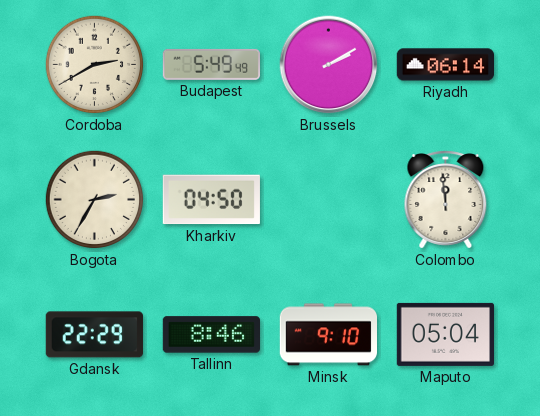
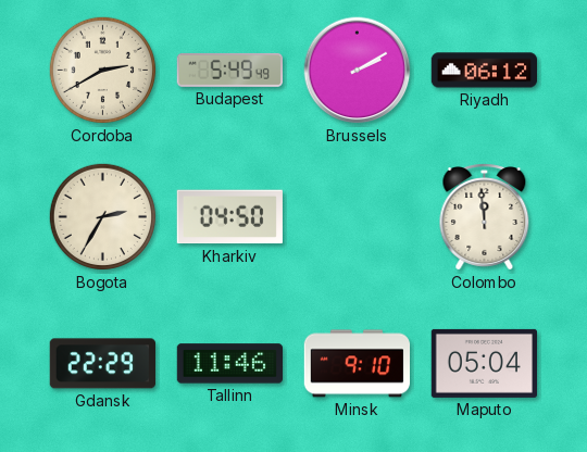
Riyadh: 06:14 -> 06:12
Tallinn: 8:46 -> 11:46
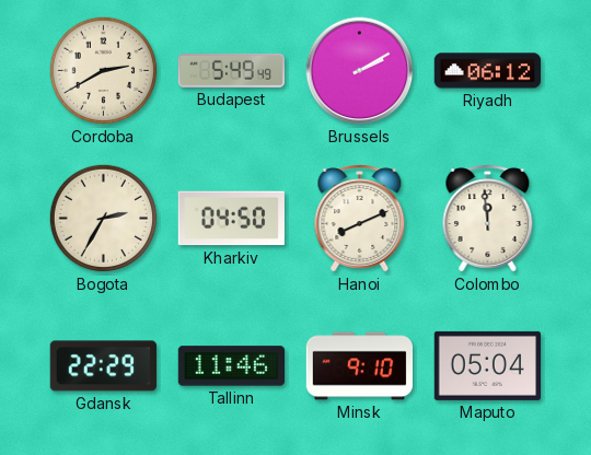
Hanoi: none -> 8:11
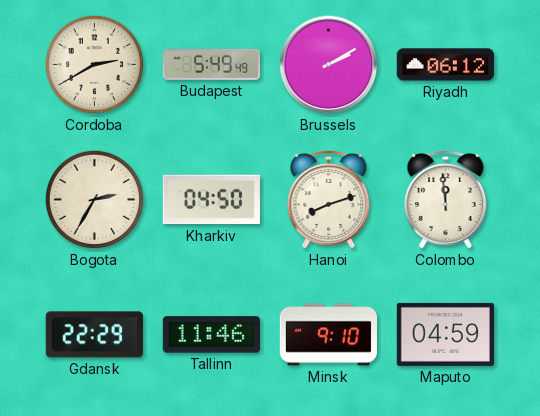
Hanoi: 8:11 -> 8:12
Maputo: 05:04 -> 04:59
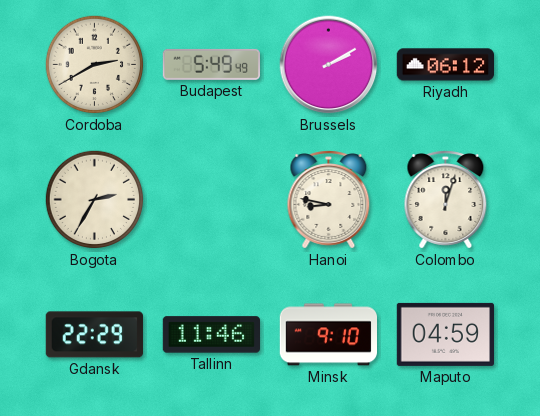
Kharkiv: 04:50 -> none
Hanoi: 8:12 -> 8:47
Colombo: 11:59 -> 12:03
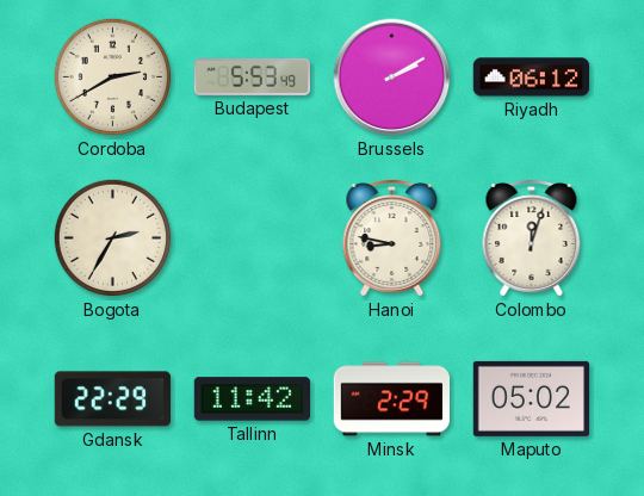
Budapest: 5:49 -> 5:53
Tallinn: 11:46 -> 11:42
Minsk: 9:10 -> 2:29
Maputo: 04:59 -> 05:02
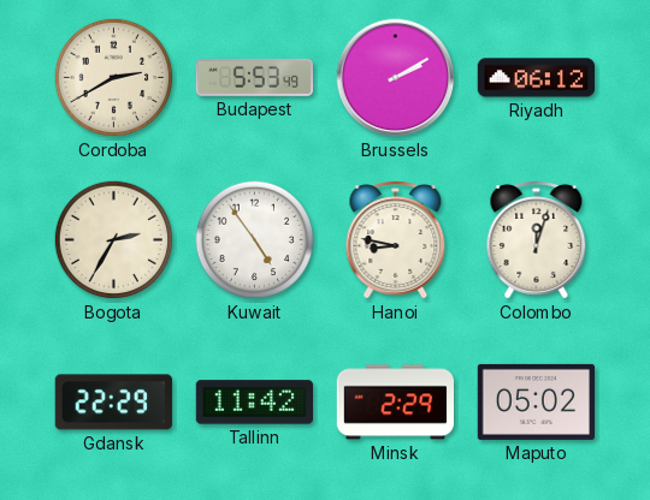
Kuwait: none -> 4:54
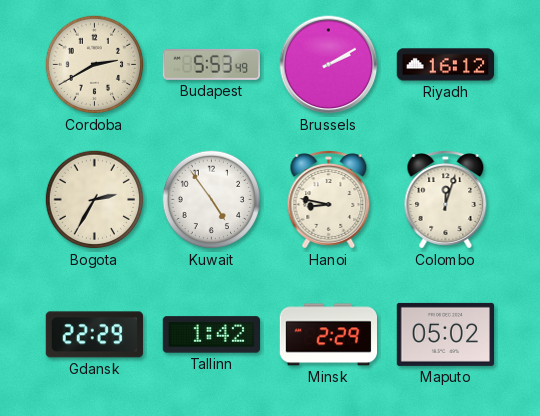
Riyadh: 06:12 -> 16:12
Tallinn: 11:42 -> 1:42
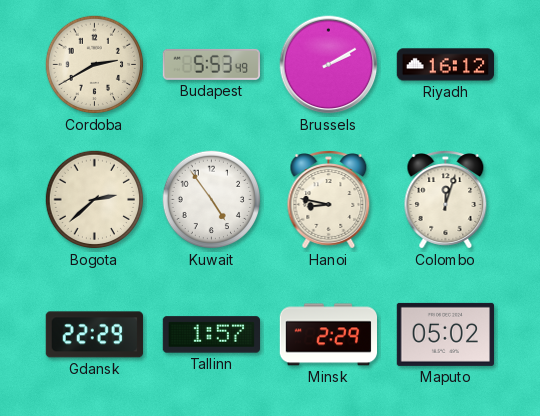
Bogota: 2:35 -> 2:38
Tallinn: 1:42 -> 1:57
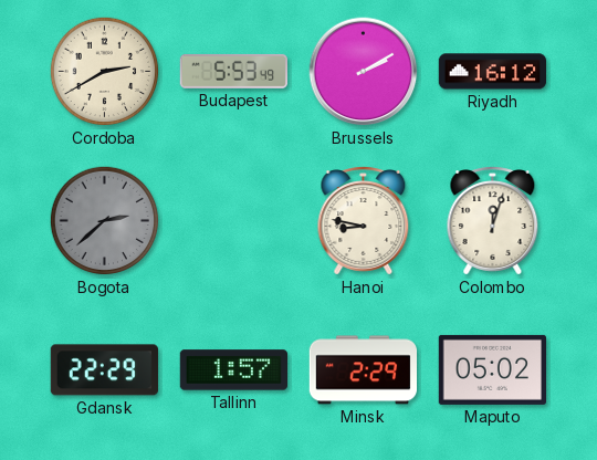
Bogota dial: cream -> grey
Kuwait: 4:54 -> none
